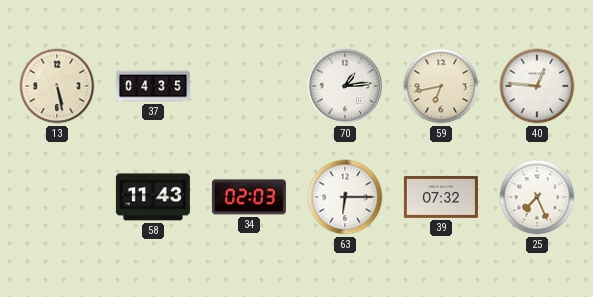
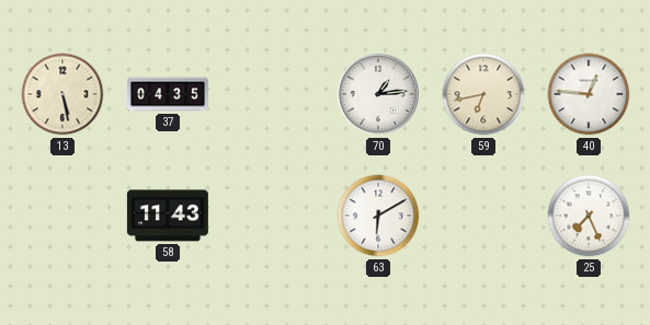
34: 02:03 -> none
63: 6:15 -> 6:10
39: 07:32 -> none
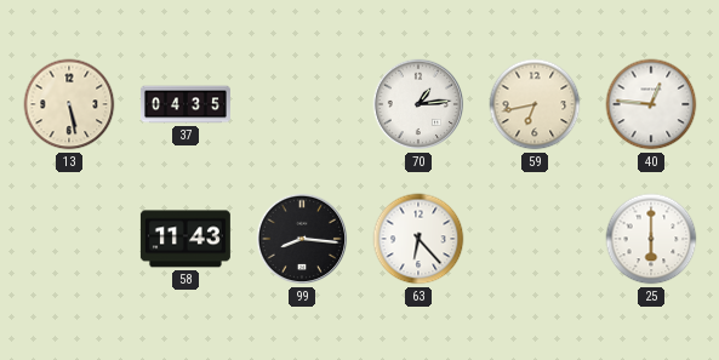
99: none -> 8:16
63: 6:10 -> 6:23
25: 7:26 -> 6:00
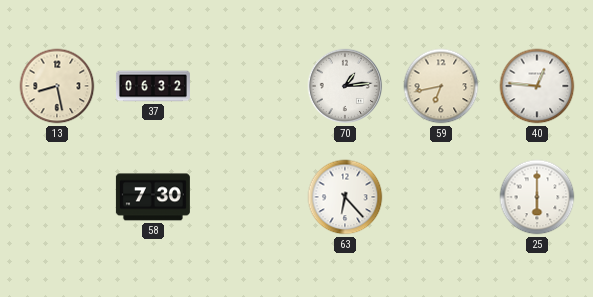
13: 5:28 -> 8:28
37: 04:35 -> 06:32
58: 11:43 -> 7:30
99: 8:16 -> none
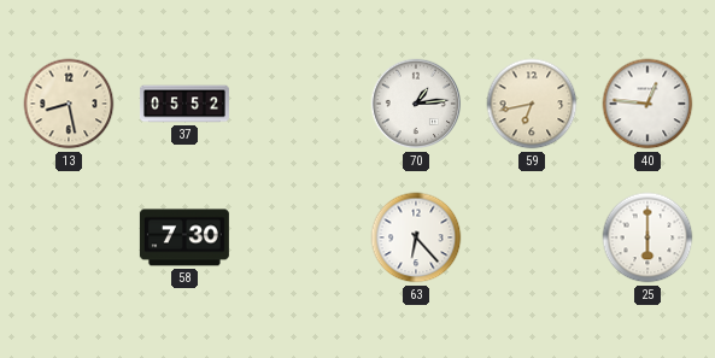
37: 06:32 -> 05:52
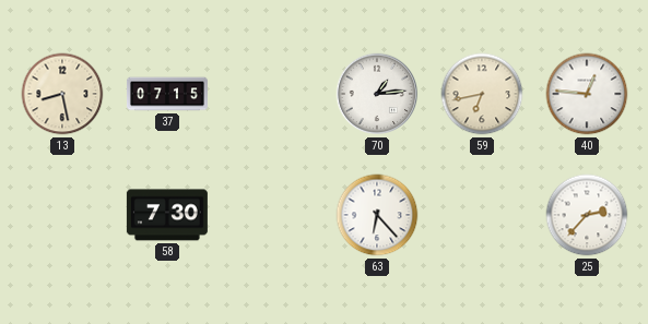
37: 05:52 -> 07:15
25: 6:00 -> 2:37
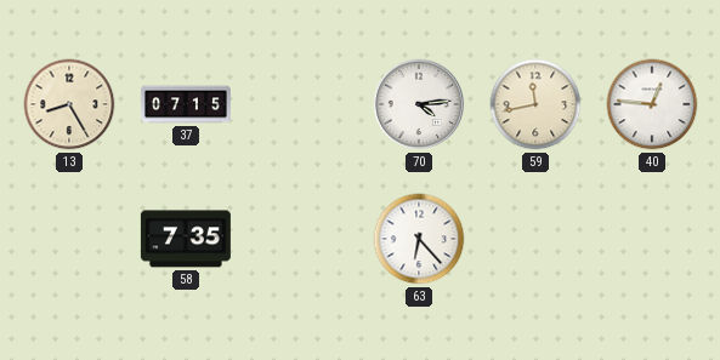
13: 8:28 -> 8:25
70: 1:14 -> 4:14
59: 6:43 -> 11:43
58: 7:30 -> 7:35
25: 2:37 -> none
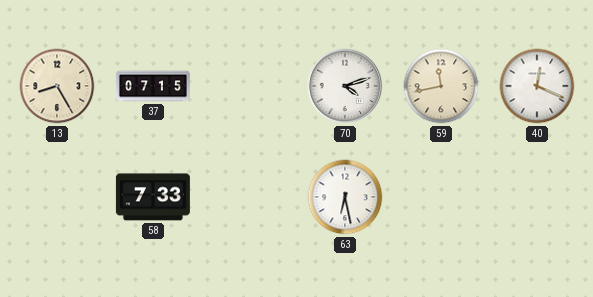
70: 4:14 -> 4:12
40: 12:46 -> 12:19
58: 7:35 -> 7:33
63: 6:23 -> 6:28
